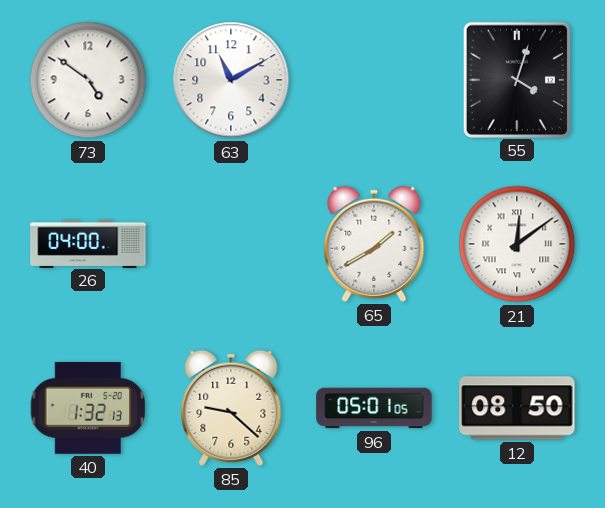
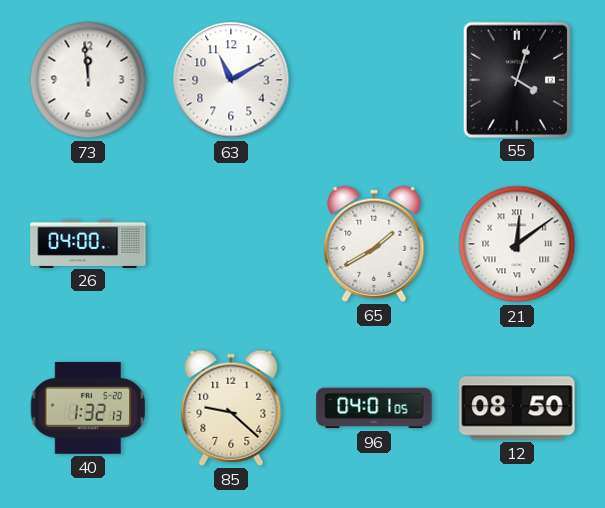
73: 4:51 -> 11:59
96: 05:01 -> 04:01
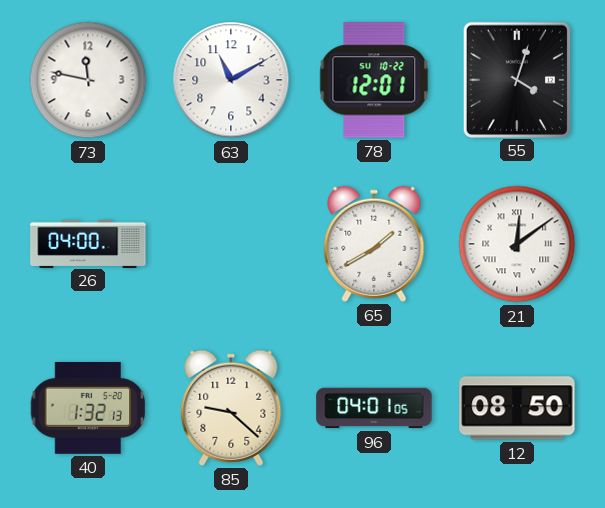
73: 11:59 -> 11:47
78: none -> 12:01
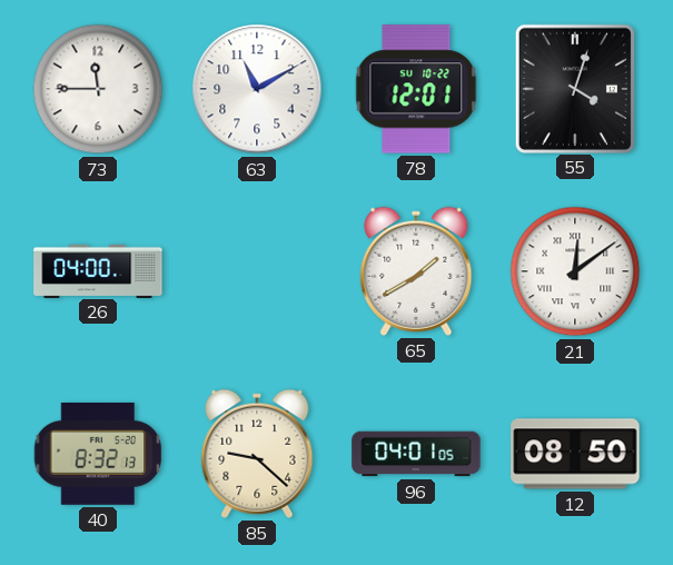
73: 11:47 -> 11:45
40: 1:32 -> 8:32
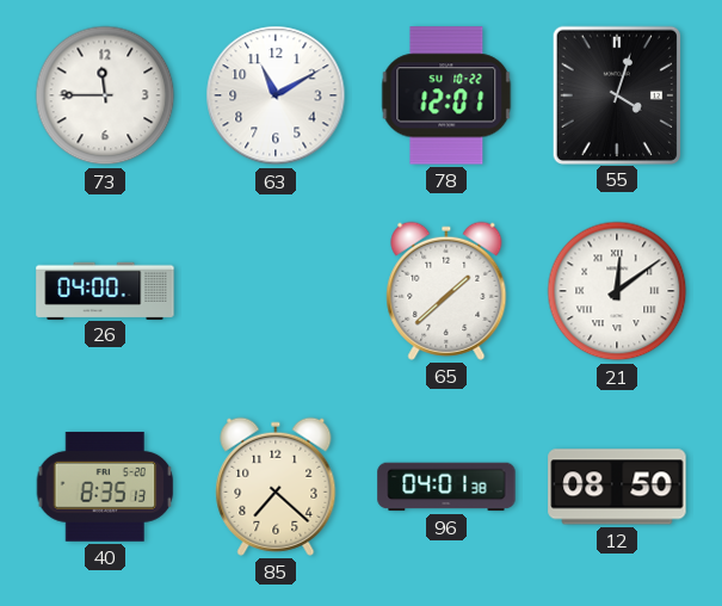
65: 1:40 -> 1:38
40: 8:32 -> 8:35
85: 9:22 -> 7:22
96: 04:01:05 -> 04:01:38
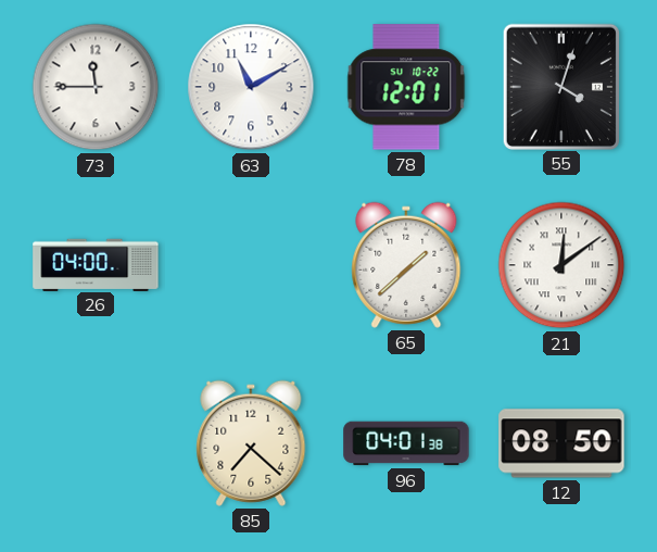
40: 8:35 -> none
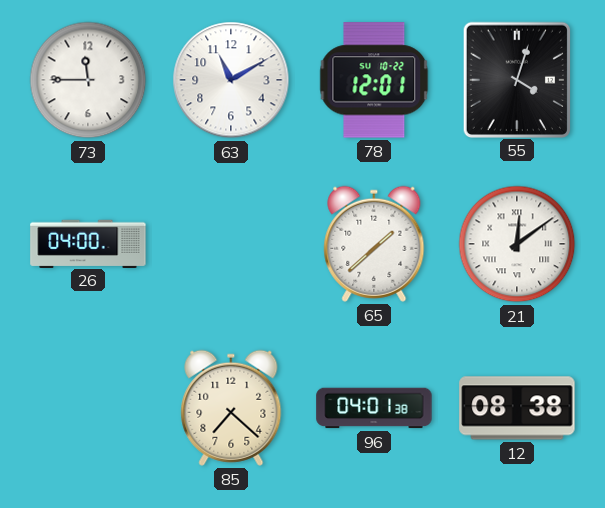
12: 08:50 -> 08:38
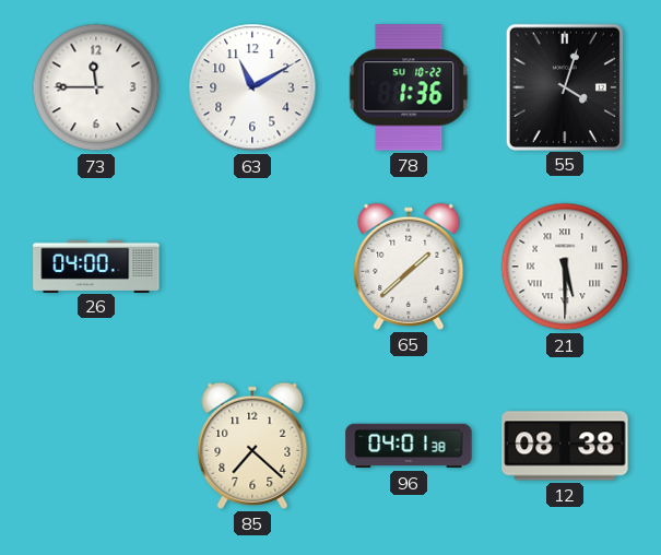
78: 12:01 -> 1:36
21: 12:09 -> 5:30
